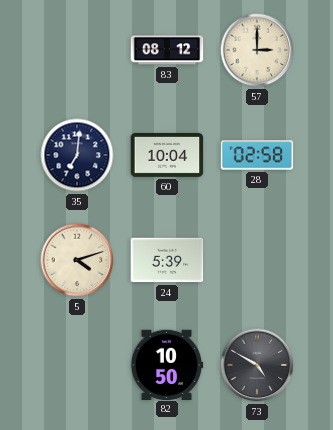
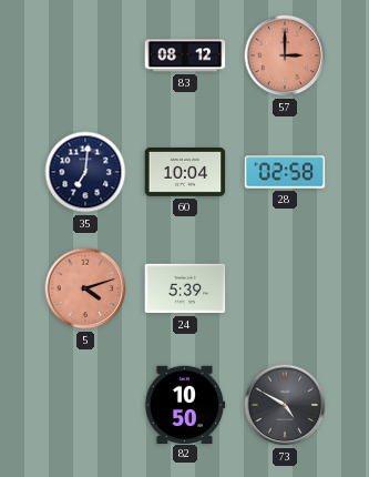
57 dial: cream -> salmon
5 dial: cream -> salmon
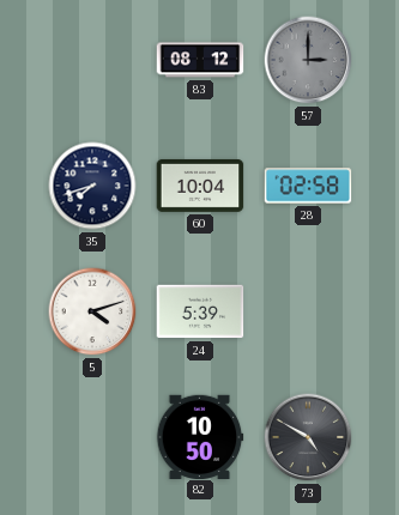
57 dial: salmon -> grey
35: 7:01 -> 7:42
5 dial: salmon -> white
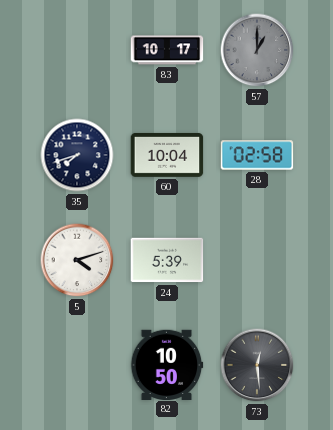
83: 08:12 -> 10:17
57: 3:00 -> 1:00
73: 4:50 -> 12:29
